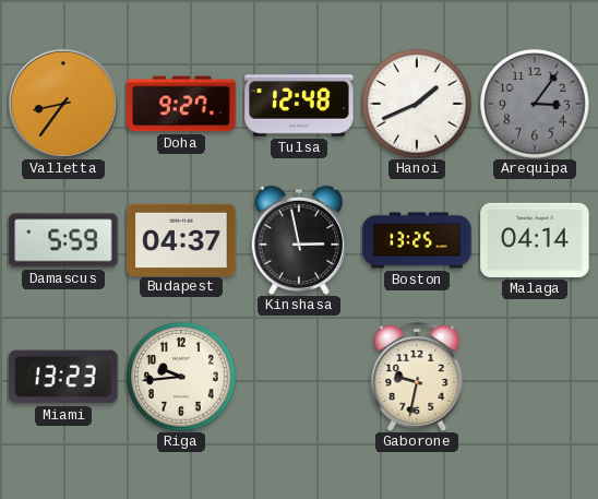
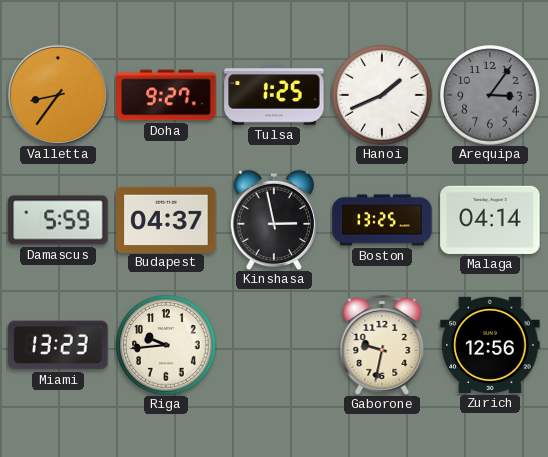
Tulsa: 12:48 -> 1:25
Zurich: none -> 12:56
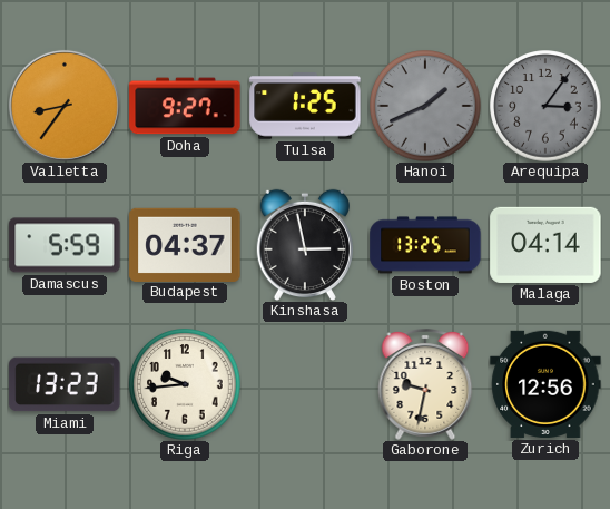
Hanoi dial: white -> grey
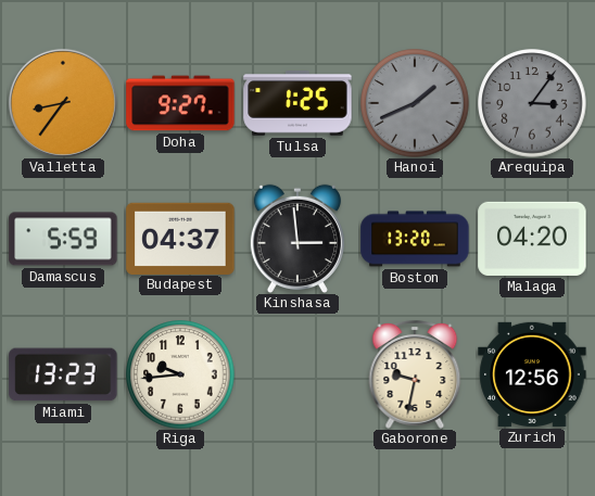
Kinshasa: 2:58 -> 2:59
Boston: 13:25 -> 13:20
Malaga: 04:14 -> 04:20
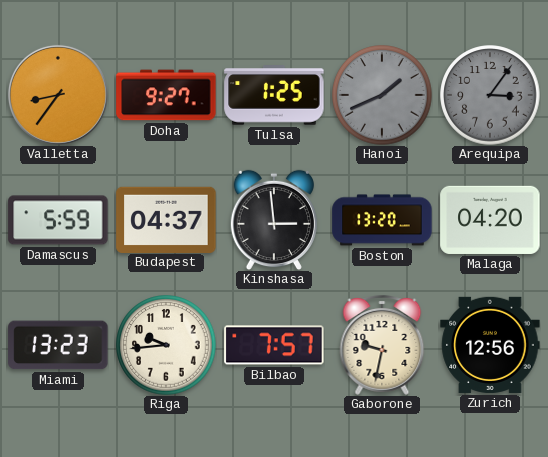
Bilbao: none -> 7:57
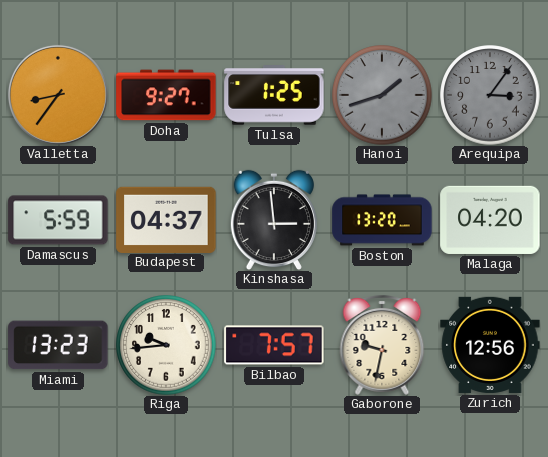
Hanoi: 1:41 -> 1:42
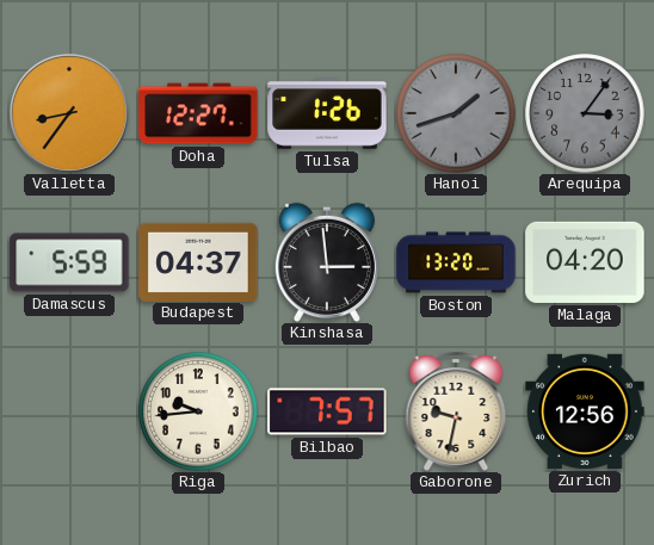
Doha: 9:27 -> 12:27
Tulsa: 1:25 -> 1:26
Miami: 13:23 -> none
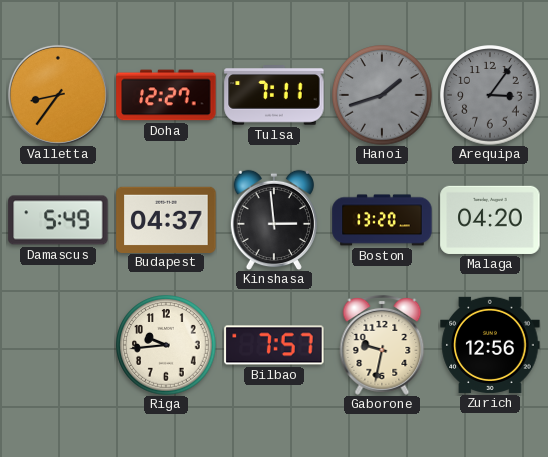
Tulsa: 1:26 -> 7:11
Damascus: 5:59 -> 5:49
